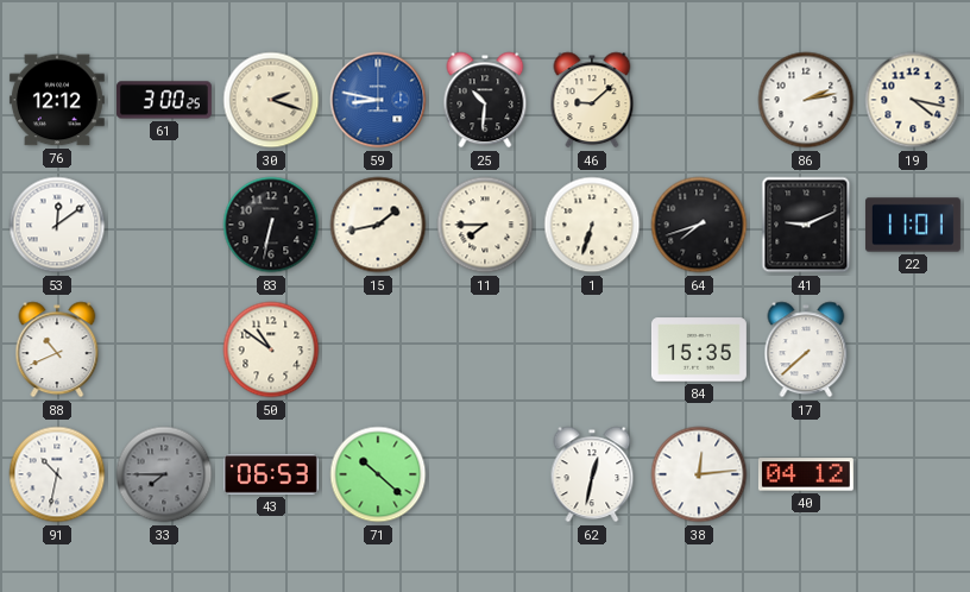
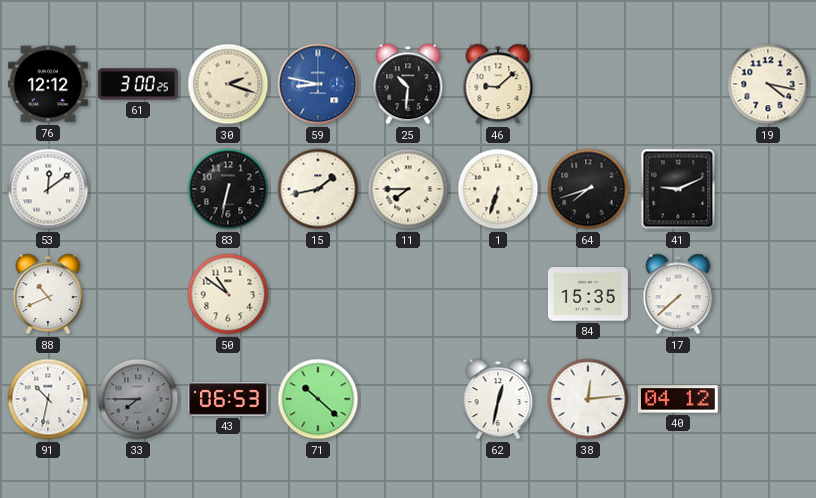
86: 2:13 -> none
22: 11:01 -> none
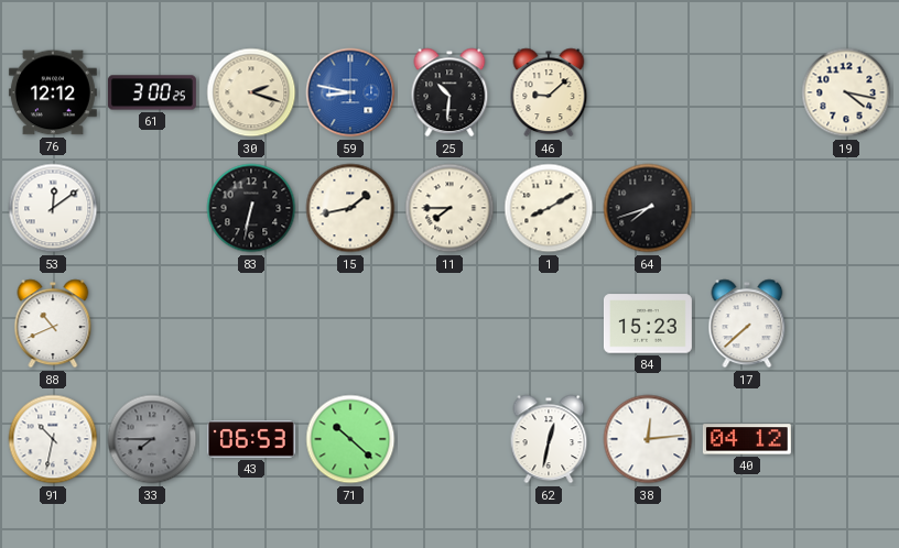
1: 6:33 -> 8:10
41: 9:11 -> none
50: 10:51 -> none
84: 15:35 -> 15:23
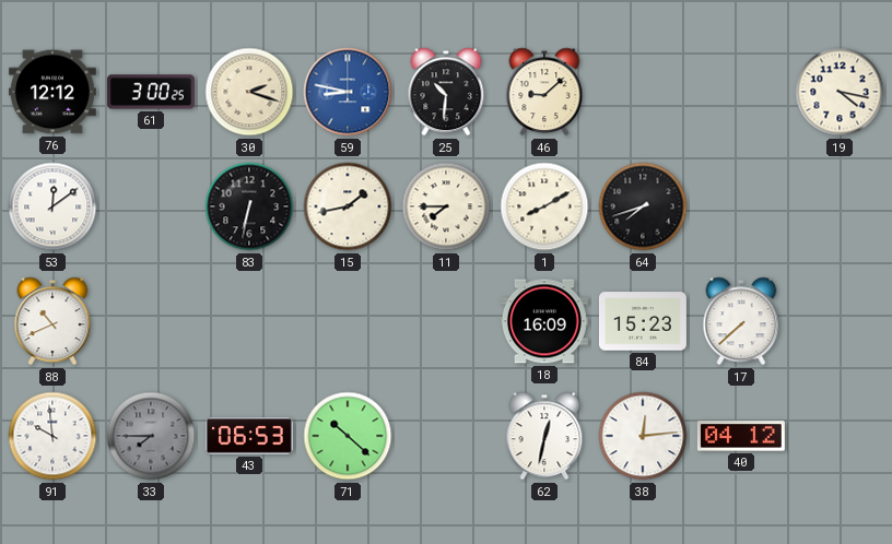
18: none -> 16:09
91: 10:32 -> 9:59
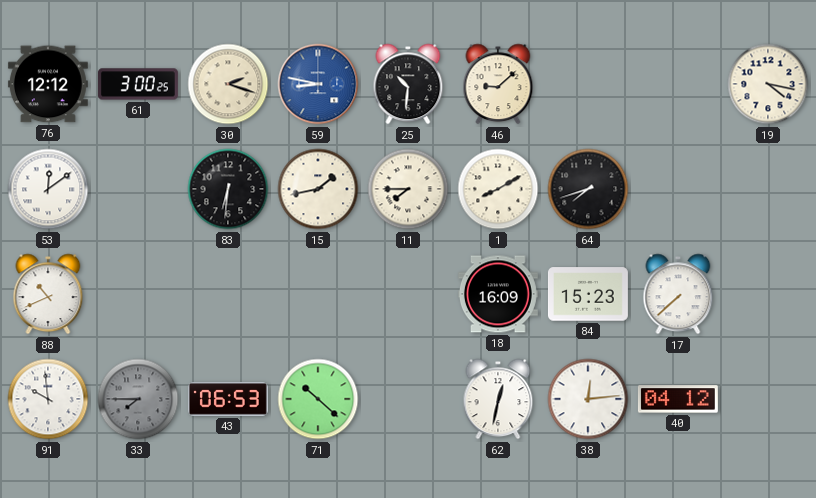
83: 6:32 -> 6:31
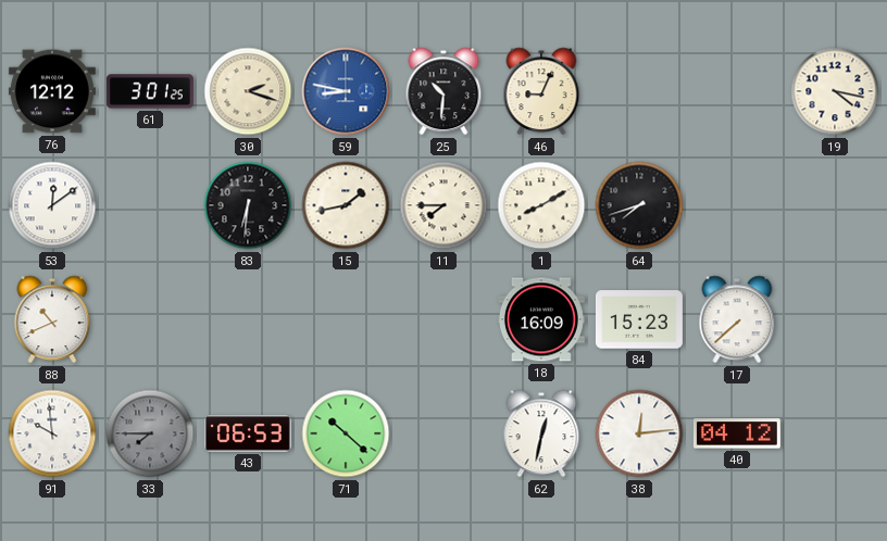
61: 3:00 -> 3:01
46: 9:08 -> 9:04
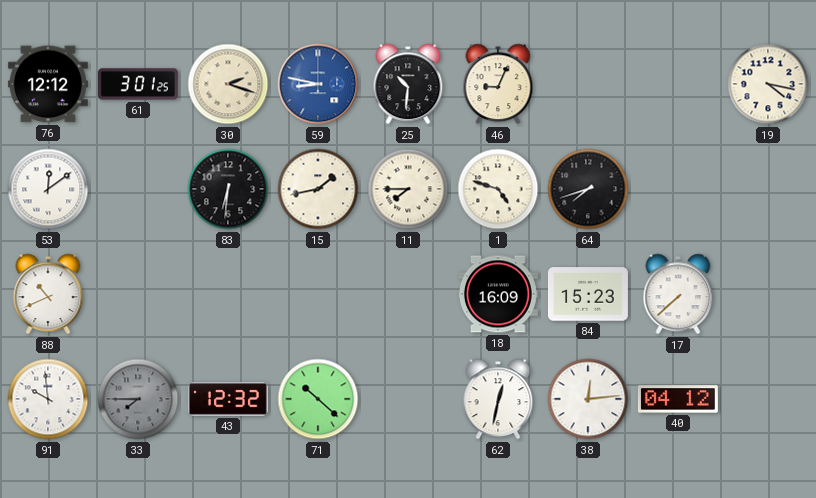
1: 8:10 -> 4:48
43: 06:53 -> 12:32
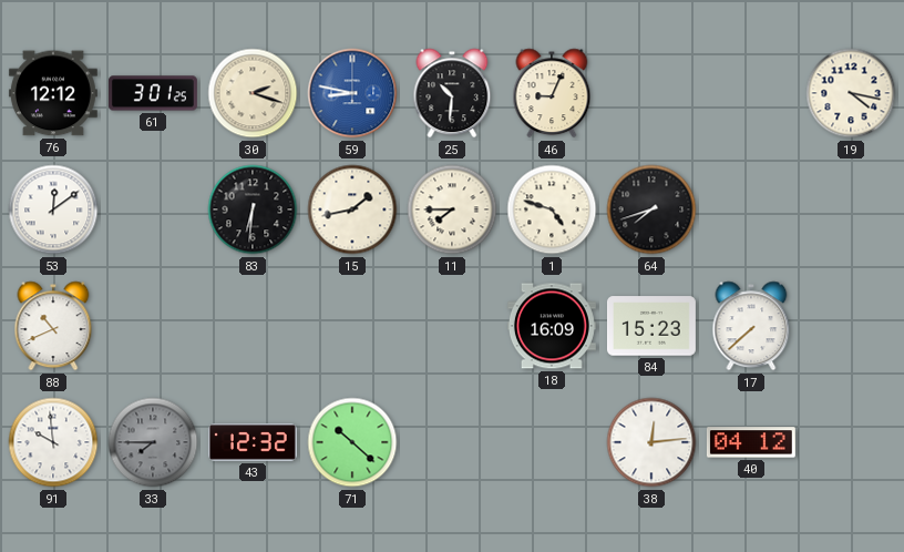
62: 12:32 -> none
